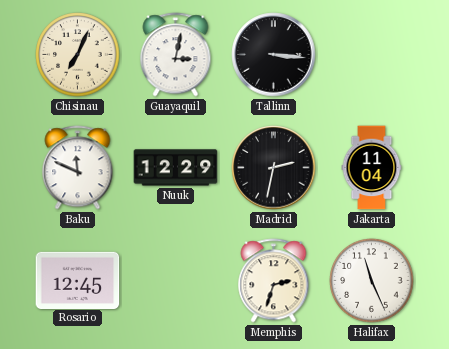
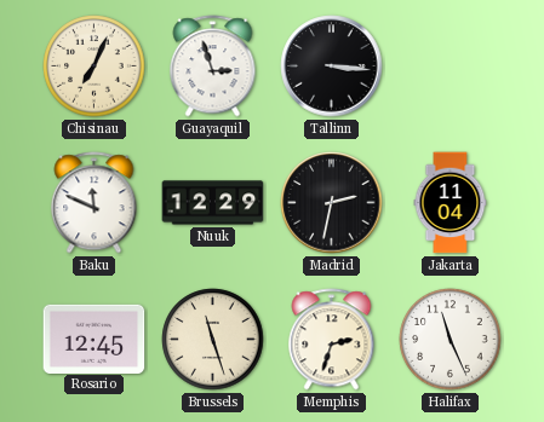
Guayaquil: 3:02 -> 2:57
Brussels: none -> 11:27
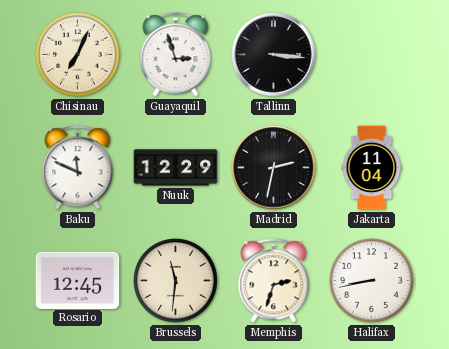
Brussels: 11:27 -> 11:31
Halifax: 11:26 -> 8:43
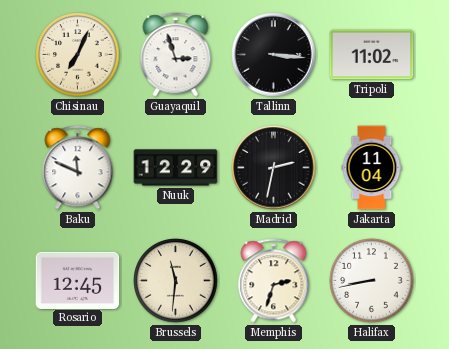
Tripoli: none -> 11:02
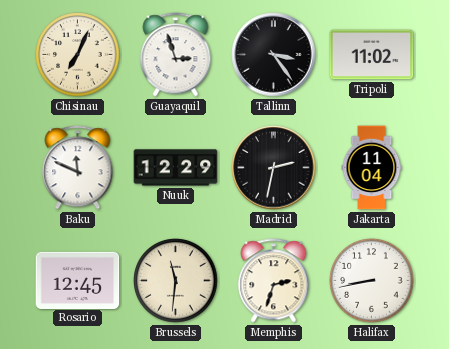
Tallinn: 3:16 -> 3:24
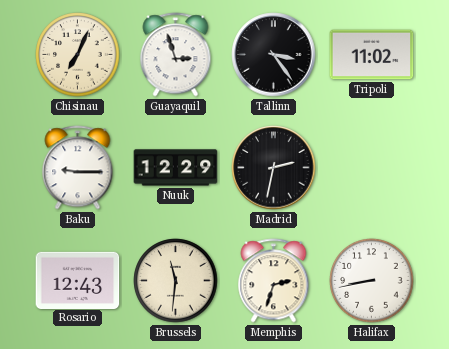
Baku: 11:49 -> 9:15
Jakarta: 11:04 -> none
Rosario: 12:45 -> 12:43
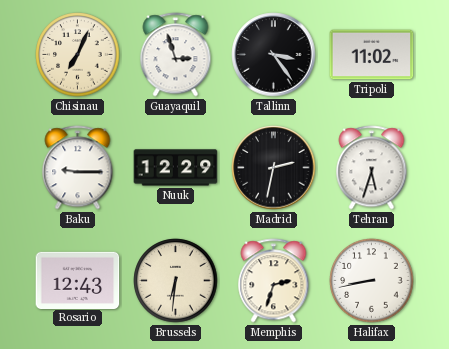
Tehran: none -> 5:33
Brussels: 11:31 -> 6:31
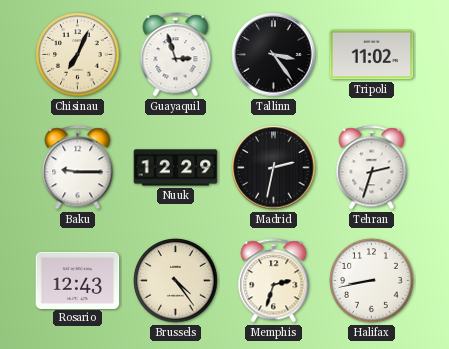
Tehran: 5:33 -> 2:33
Brussels: 6:31 -> 4:24
